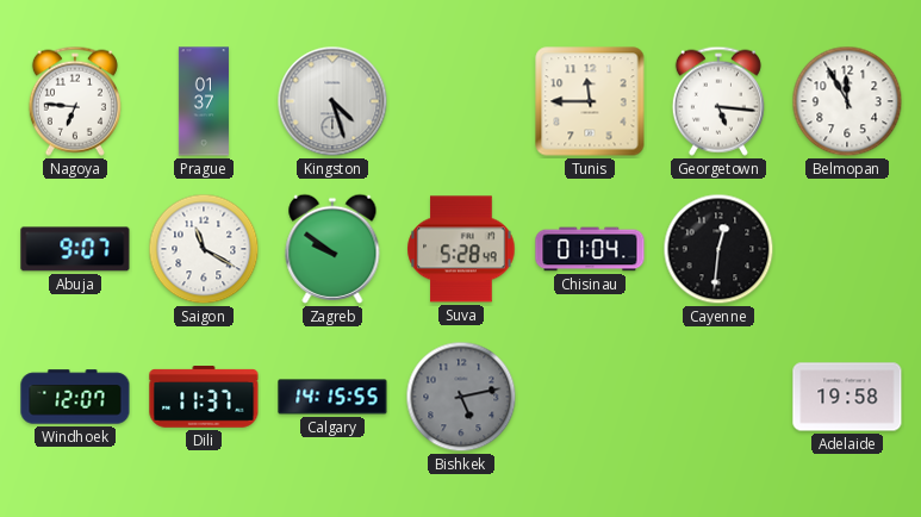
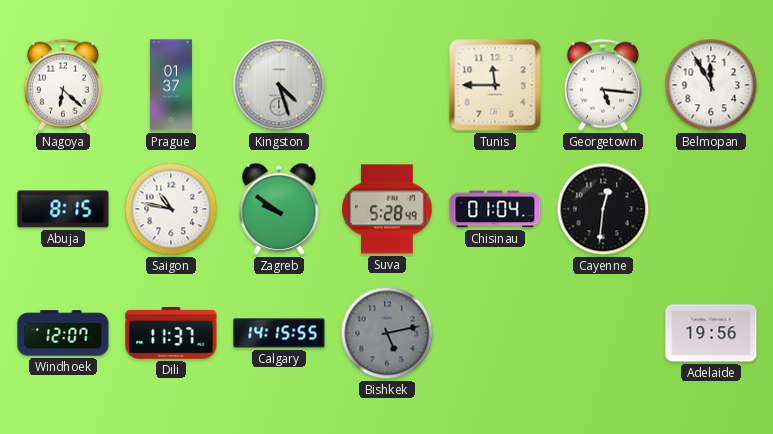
Nagoya: 6:46 -> 6:22
Abuja: 9:07 -> 8:15
Saigon: 11:20 -> 10:47
Adelaide: 19:58 -> 19:56
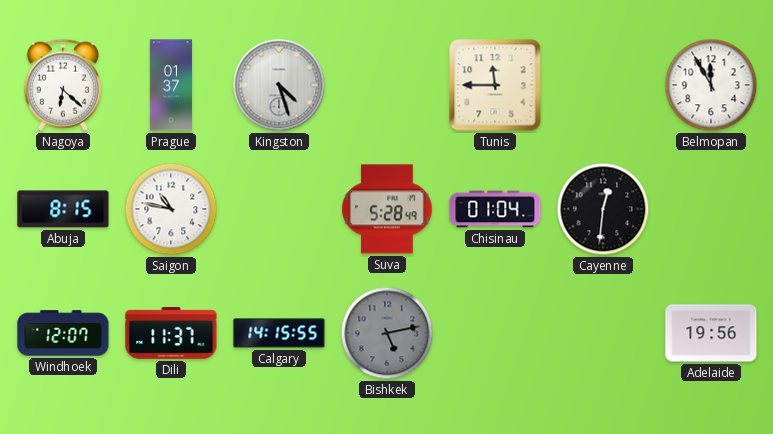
Georgetown: 5:16 -> none
Zagreb: 9:51 -> none
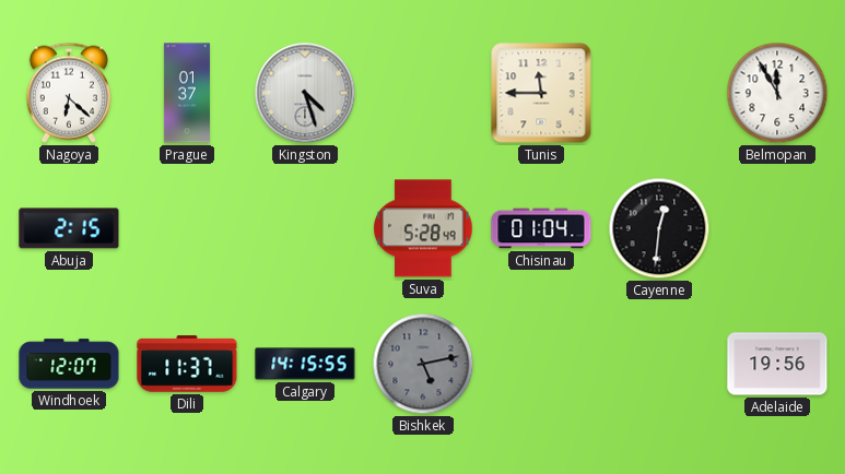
Abuja: 8:15 -> 2:15
Saigon: 10:47 -> none
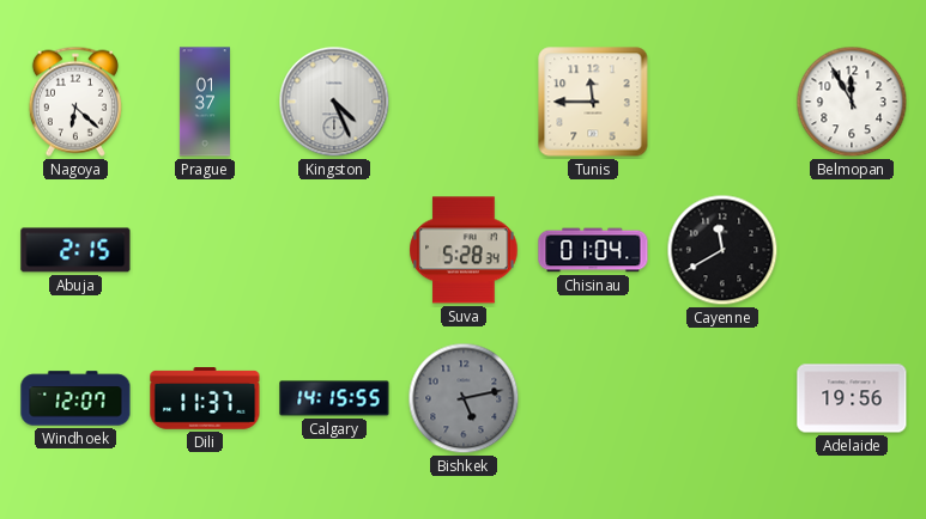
Kingston: 4:27 -> 4:26
Suva: 5:28:49 -> 5:28:34
Cayenne: 12:31 -> 11:40
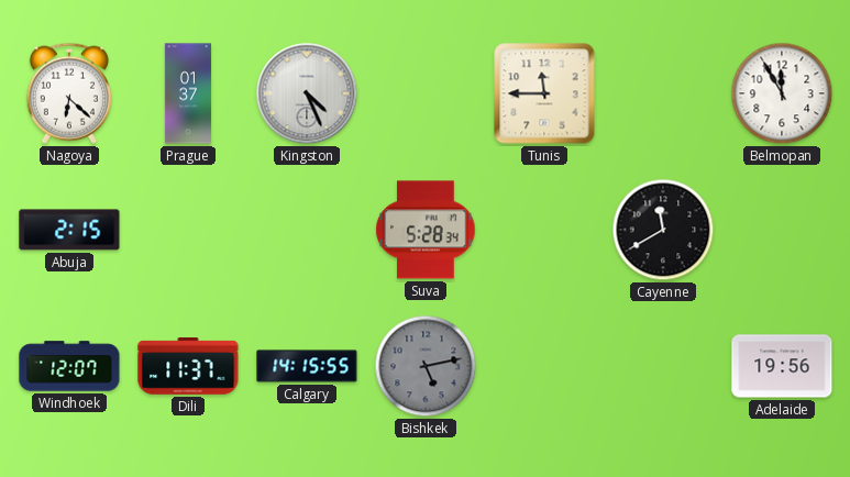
Chisinau: 01:04 -> none
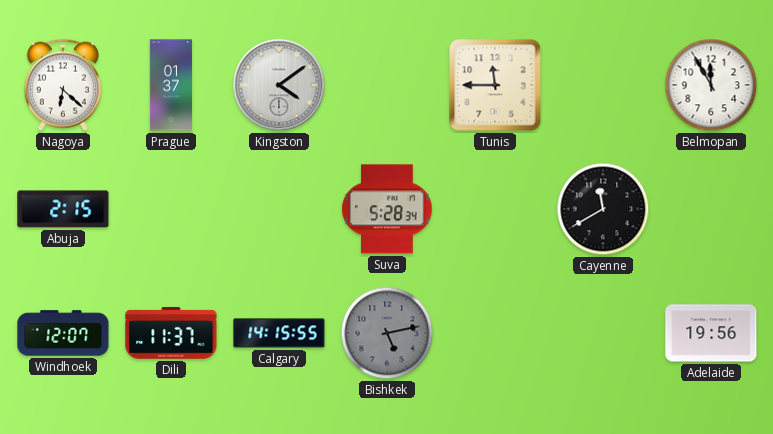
Kingston: 4:26 -> 4:09
